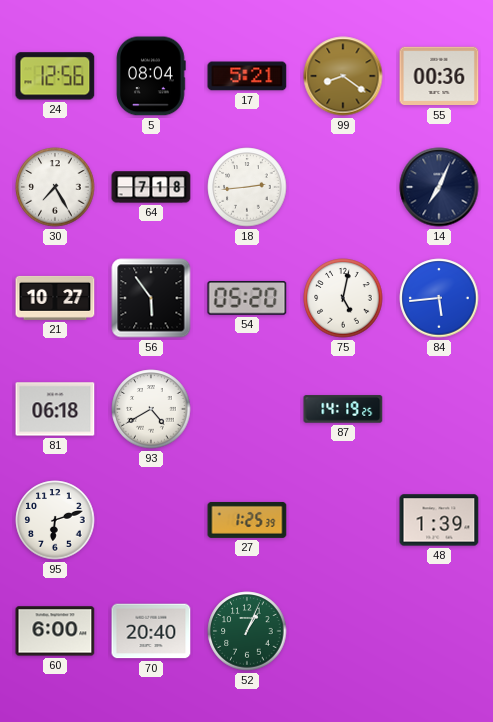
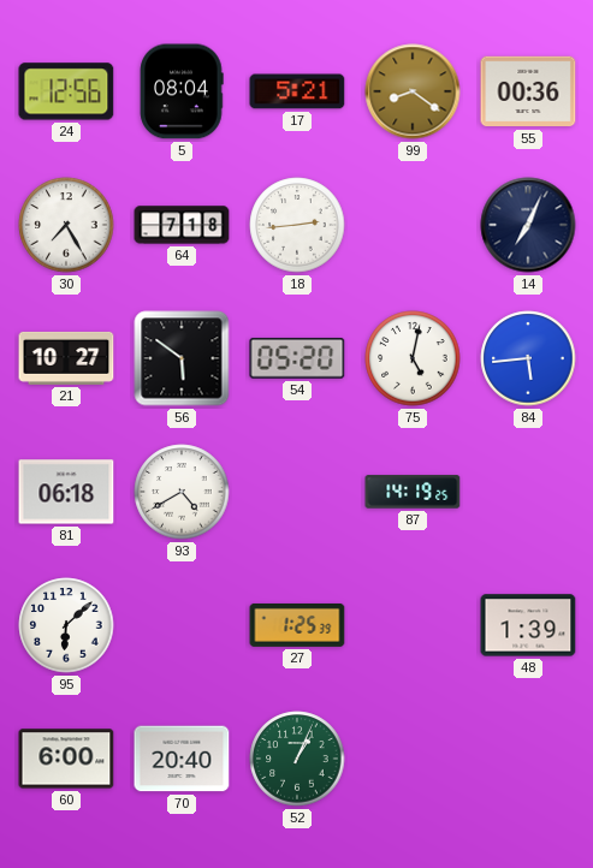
56: 5:54 -> 5:51
95: 6:12 -> 6:08
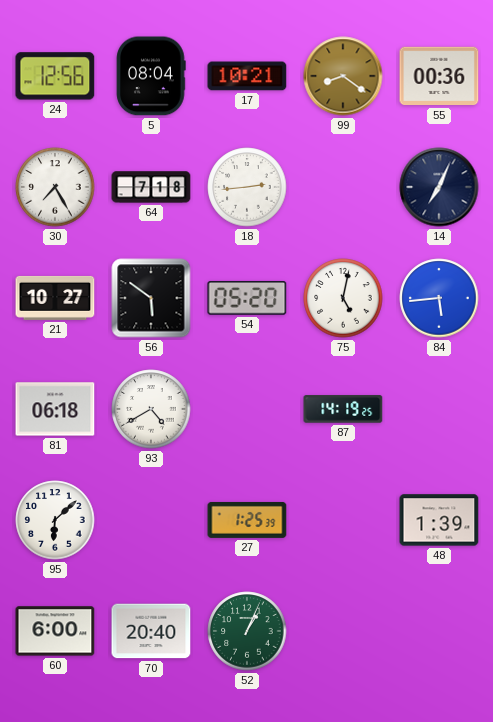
17: 5:21 -> 10:21
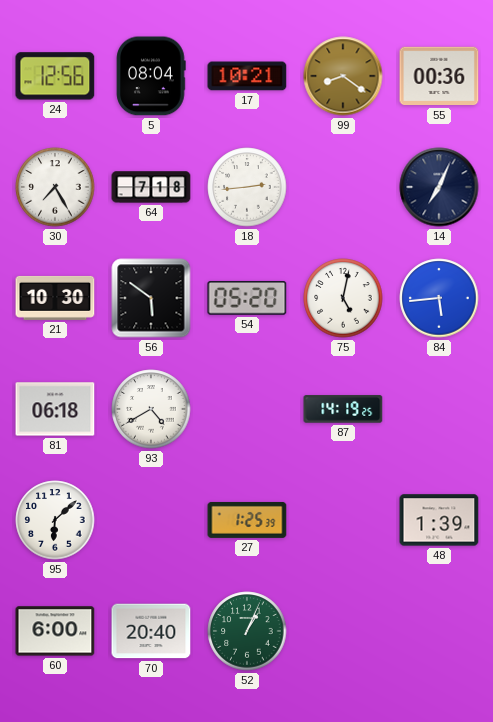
21: 10:27 -> 10:30
